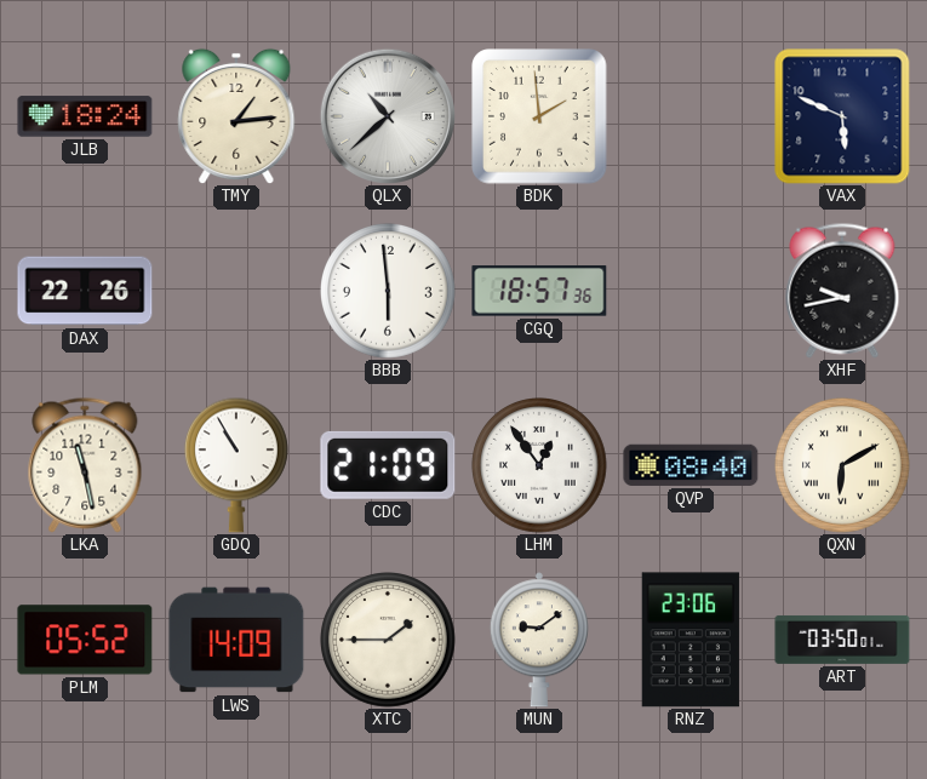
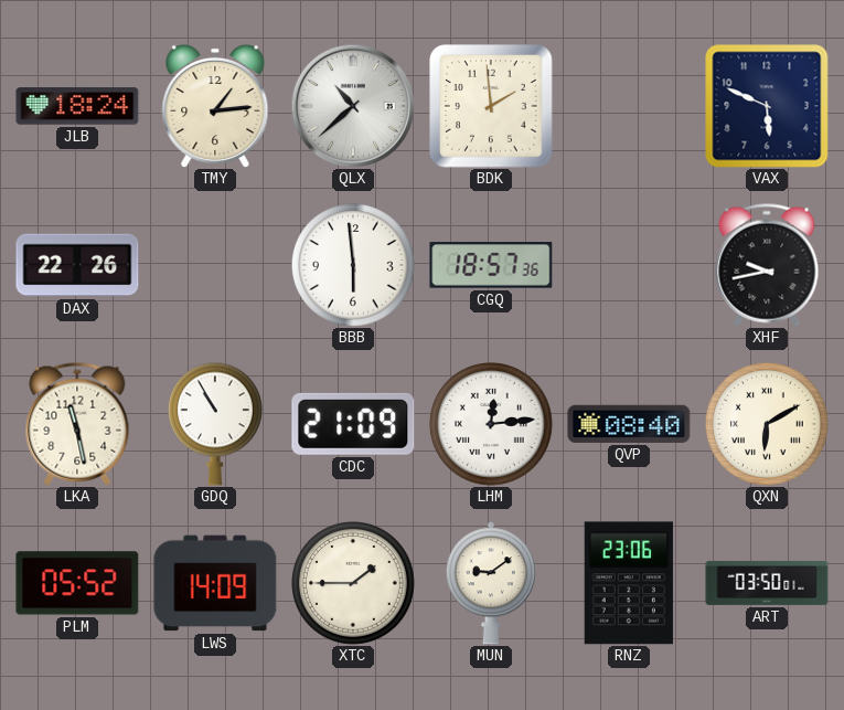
LHM: 12:54 -> 12:14
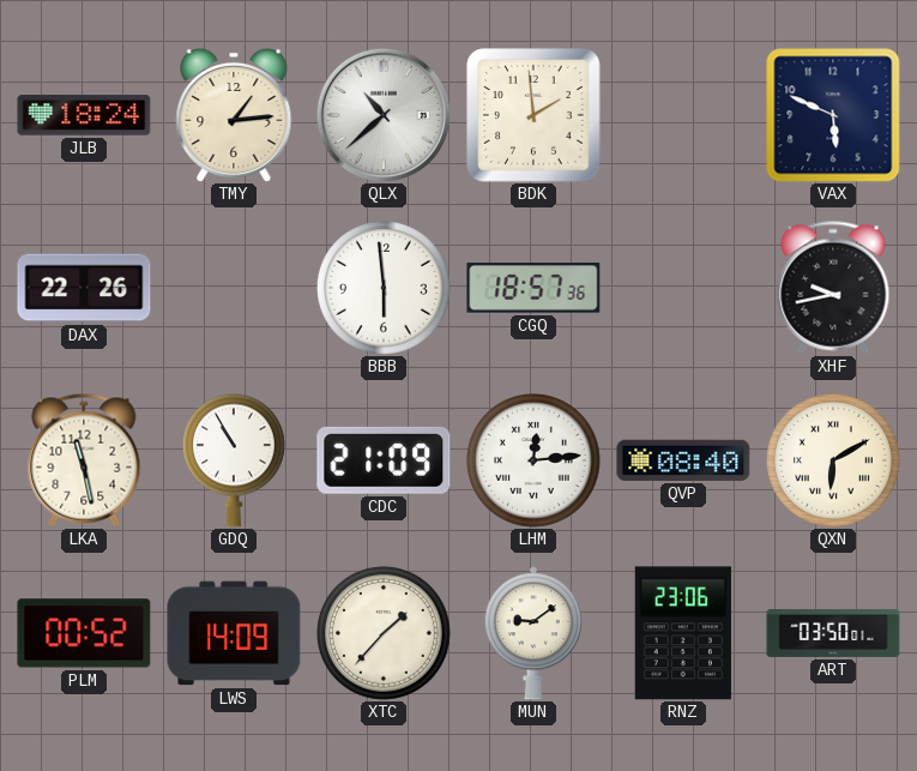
PLM: 05:52 -> 00:52
XTC: 1:45 -> 1:37
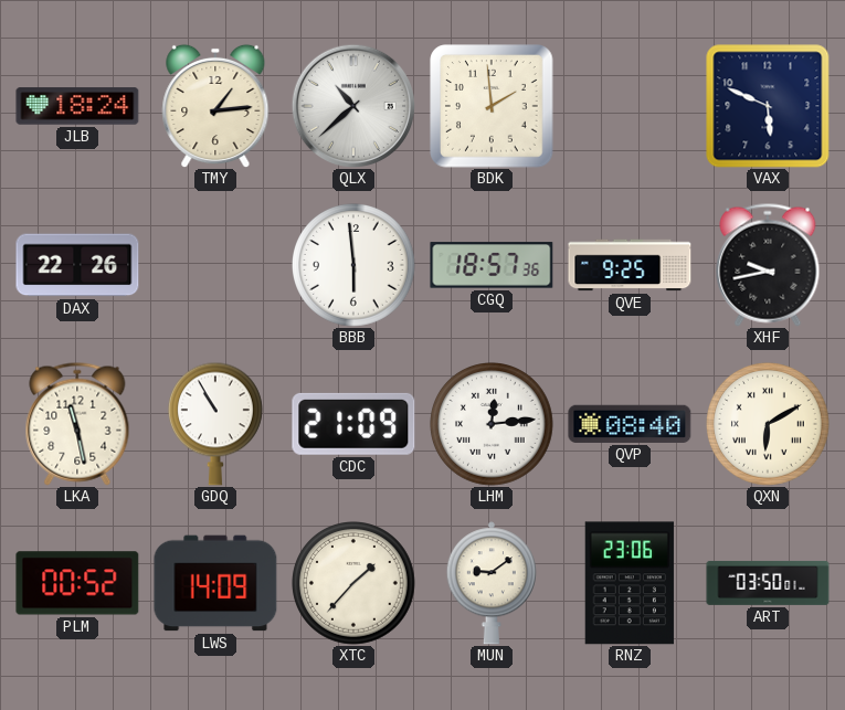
QVE: none -> 9:25
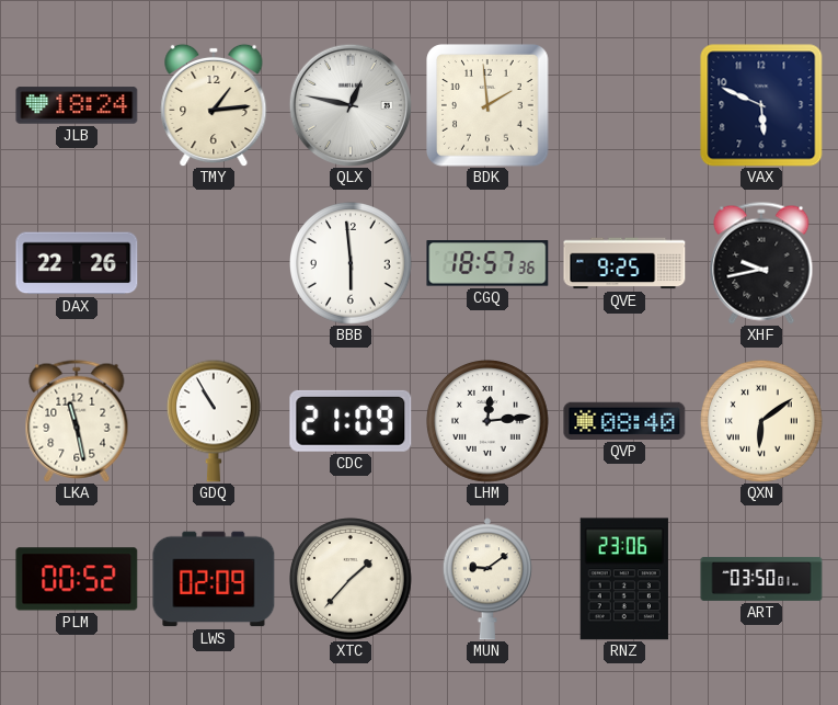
QLX: 10:38 -> 12:47
QXN: 6:10 -> 6:09
LWS: 14:09 -> 02:09
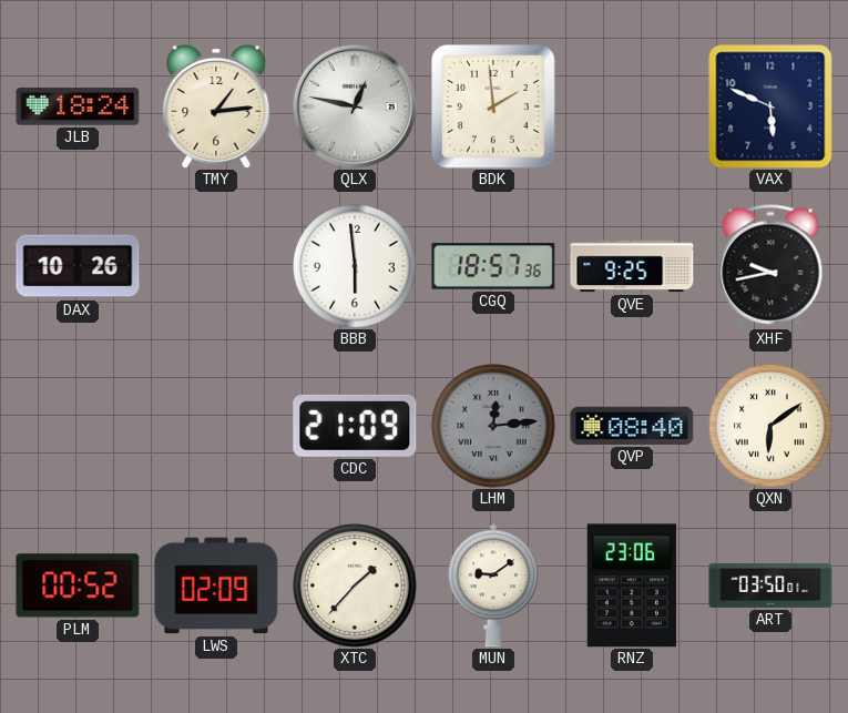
DAX: 22:26 -> 10:26
LKA: 11:28 -> none
GDQ: 10:55 -> none
LHM dial: white -> grey
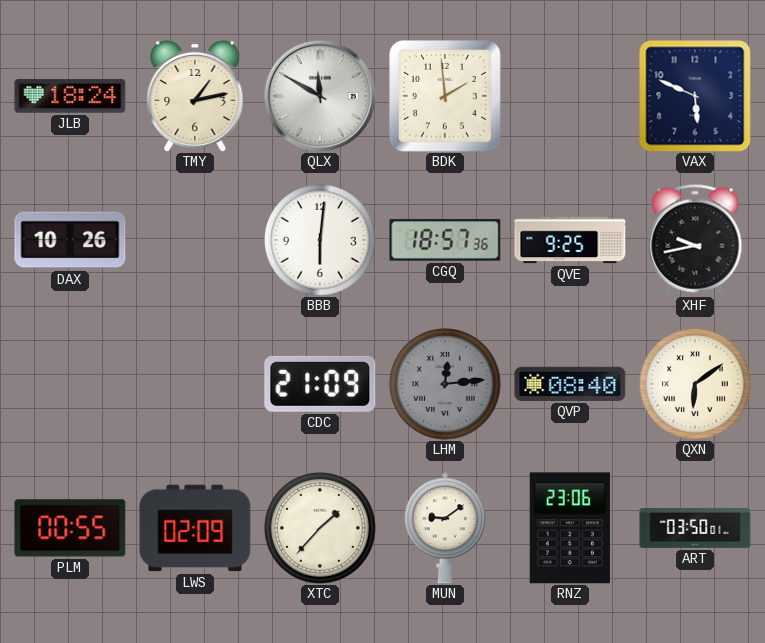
TMY: 1:14 -> 1:13
QLX: 12:47 -> 11:50
BBB: 5:59 -> 6:01
PLM: 00:52 -> 00:55
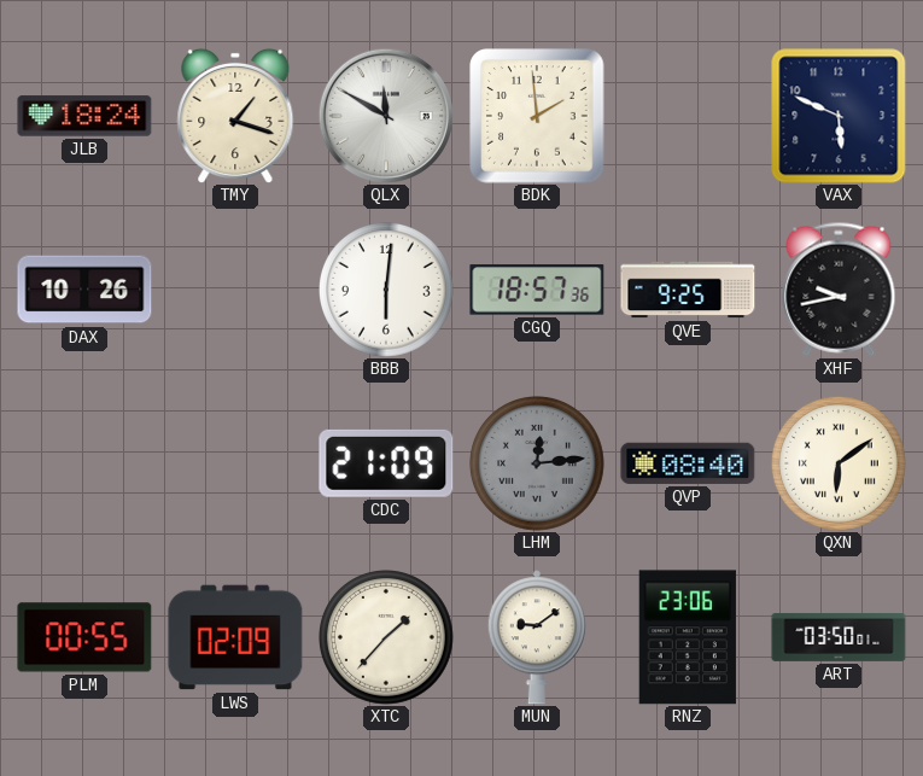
TMY: 1:13 -> 1:18
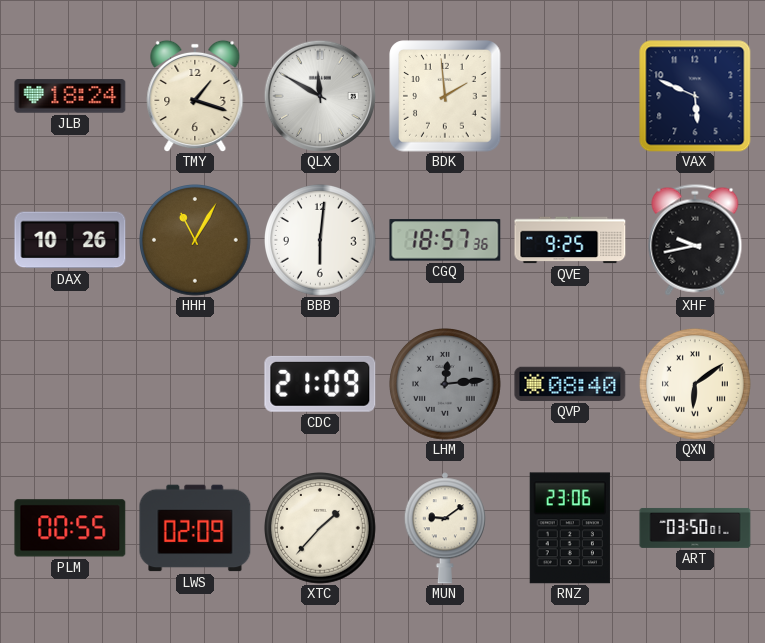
HHH: none -> 11:05
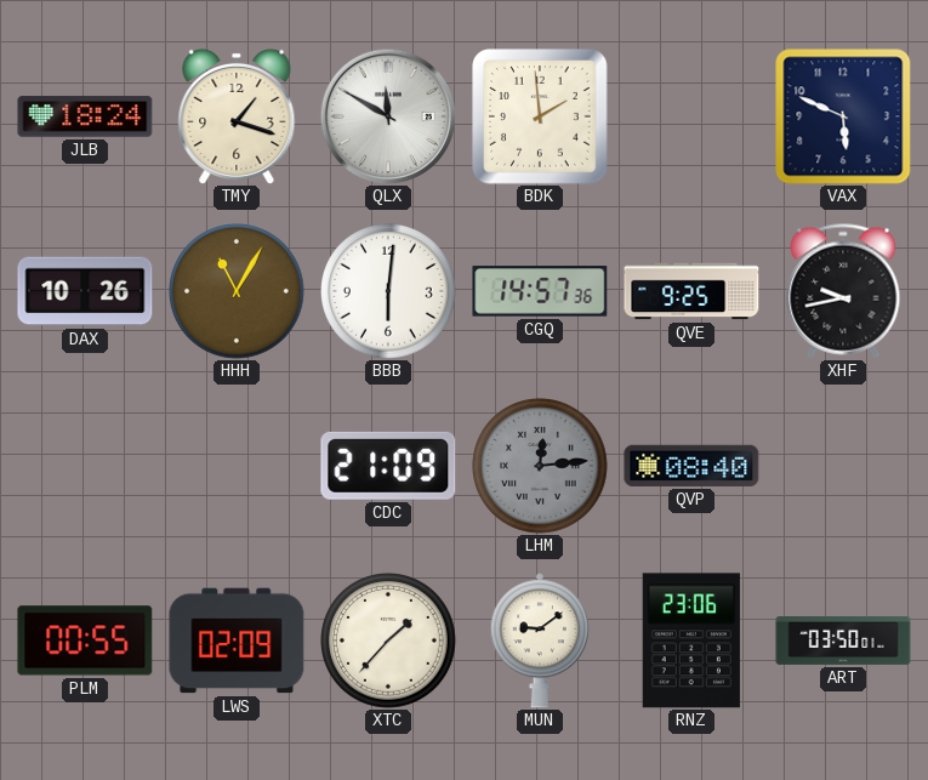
CGQ: 18:57 -> 14:57
QXN: 6:09 -> none
